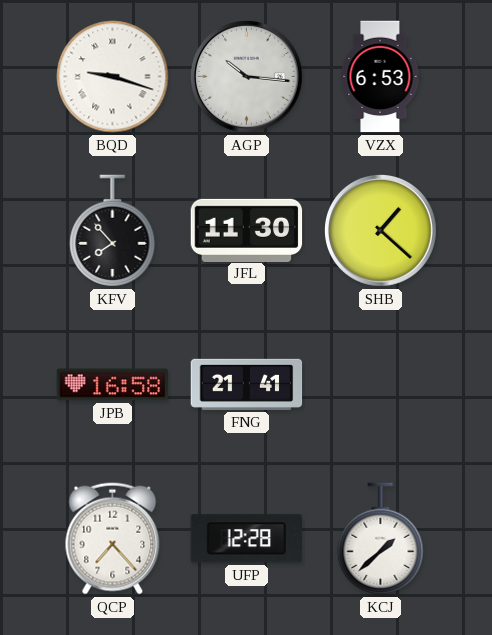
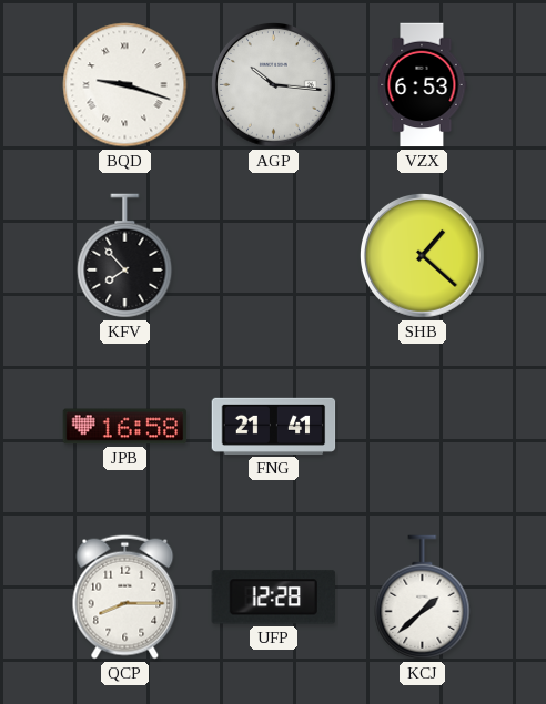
JFL: 11:30 -> none
QCP: 7:23 -> 8:15
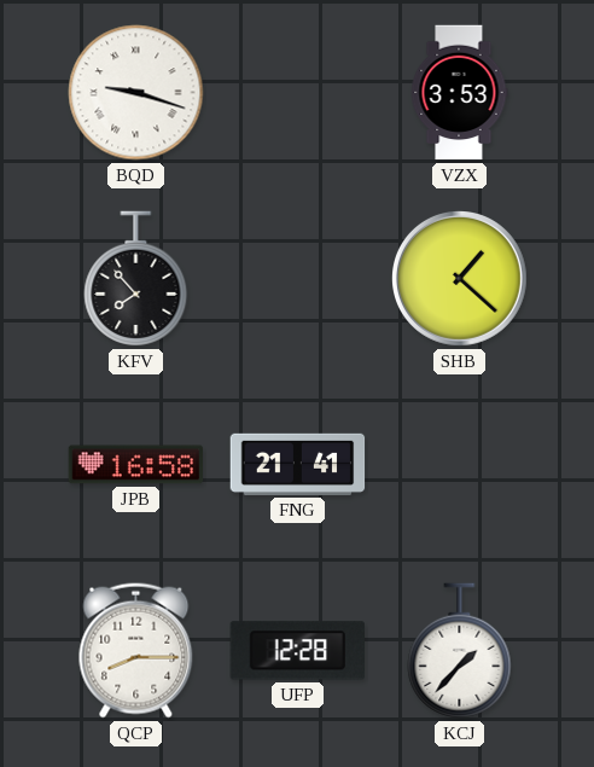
AGP: 10:16 -> none
VZX: 6:53 -> 3:53
KCJ: 1:38 -> 1:37
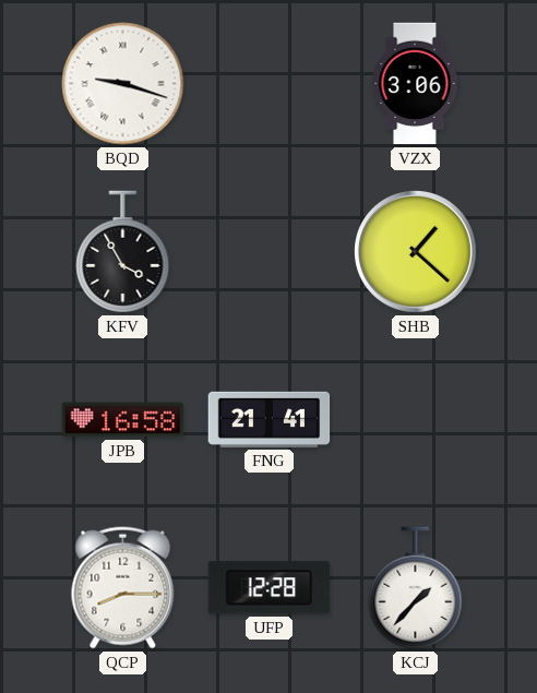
VZX: 3:53 -> 3:06
KFV: 7:53 -> 3:55
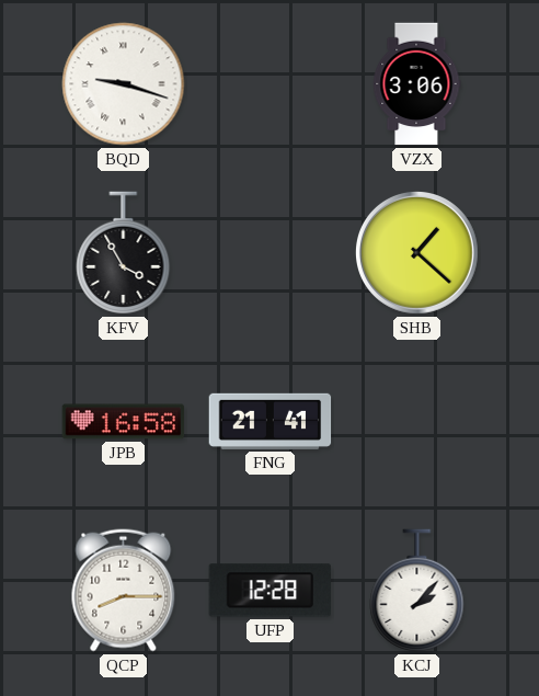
KCJ: 1:37 -> 2:07
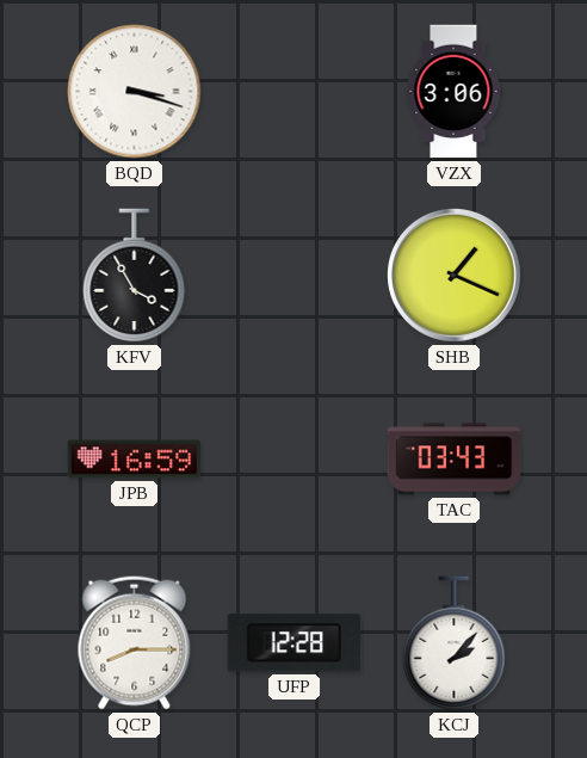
BQD: 9:18 -> 3:18
SHB: 1:22 -> 1:19
JPB: 16:58 -> 16:59
FNG: 21:41 -> none
TAC: none -> 03:43
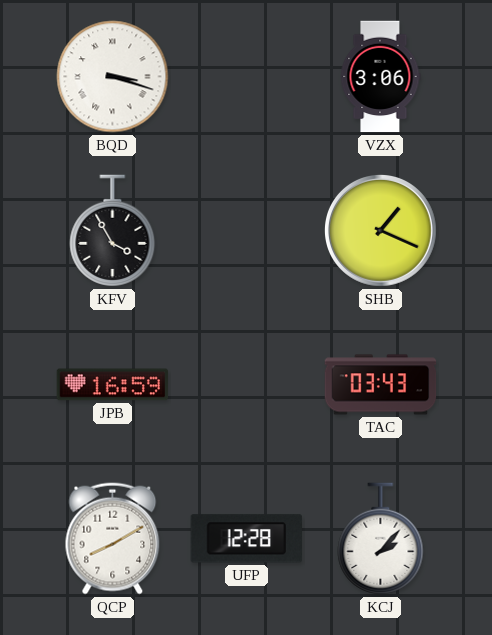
QCP: 8:15 -> 8:10
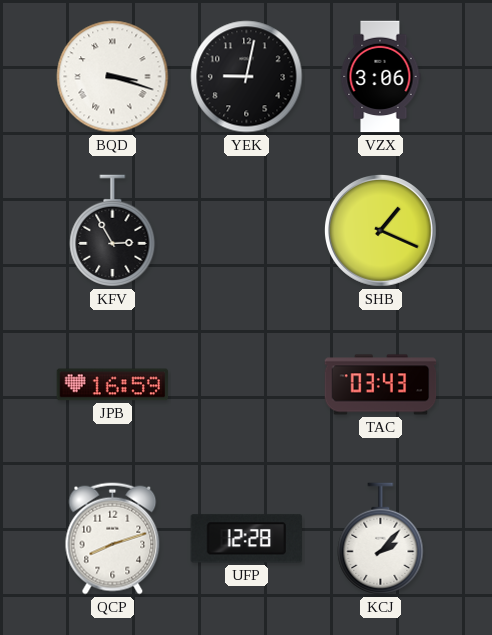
YEK: none -> 9:02
KFV: 3:55 -> 2:55
QCP: 8:10 -> 8:12
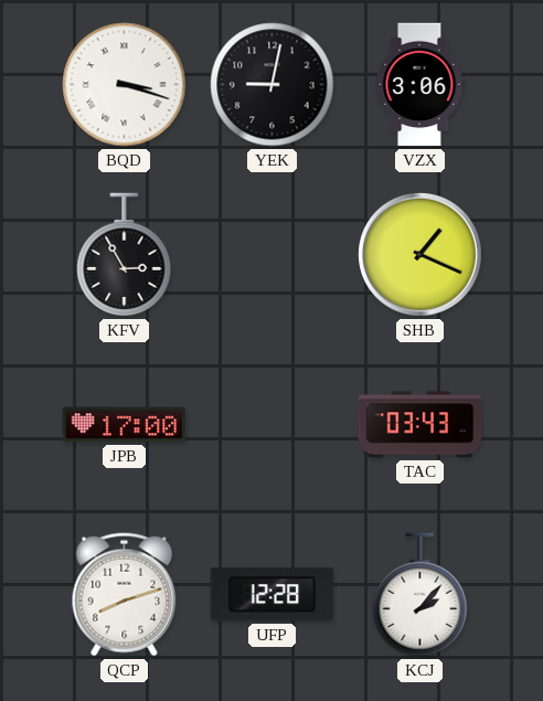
JPB: 16:59 -> 17:00
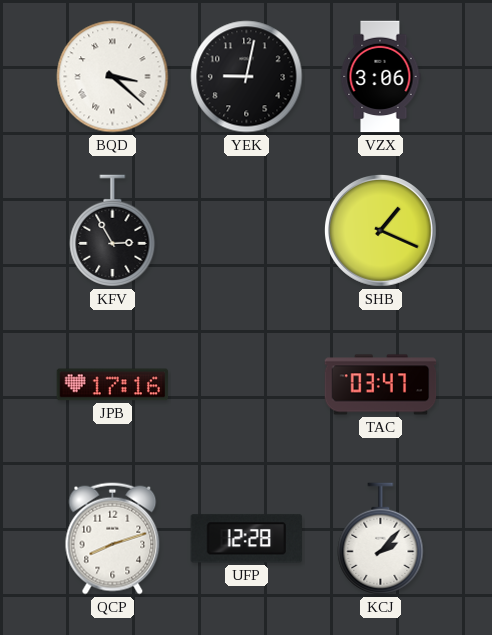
BQD: 3:18 -> 3:22
JPB: 17:00 -> 17:16
TAC: 03:43 -> 03:47
